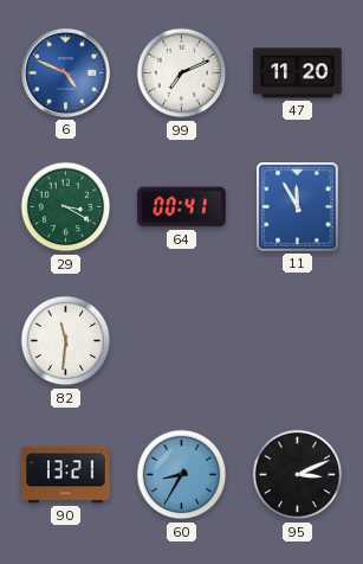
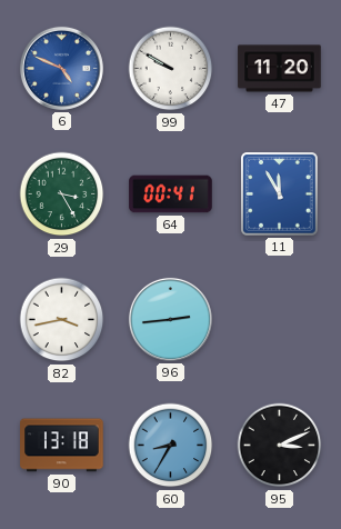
99: 7:11 -> 9:50
29: 3:20 -> 3:25
82: 11:31 -> 3:43
96: none -> 2:44
90: 13:21 -> 13:18
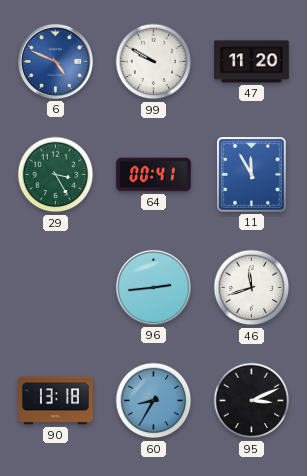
82: 3:43 -> none
46: none -> 11:42
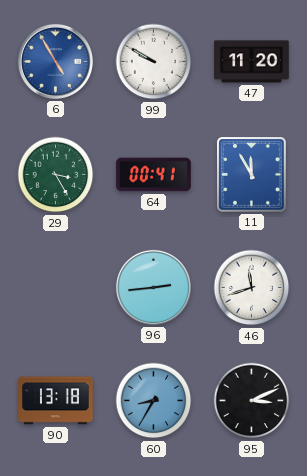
6: 4:49 -> 4:55
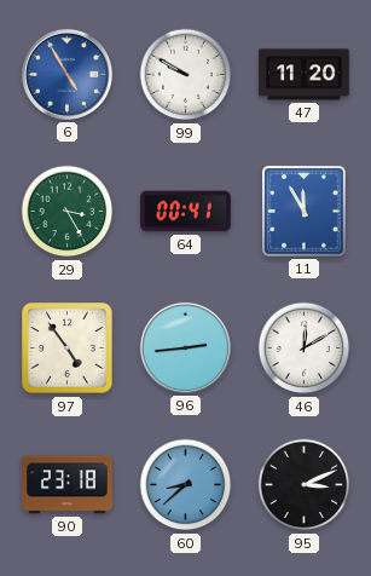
97: none -> 4:54
46: 11:42 -> 12:10
90: 13:18 -> 23:18
60: 8:35 -> 8:38
